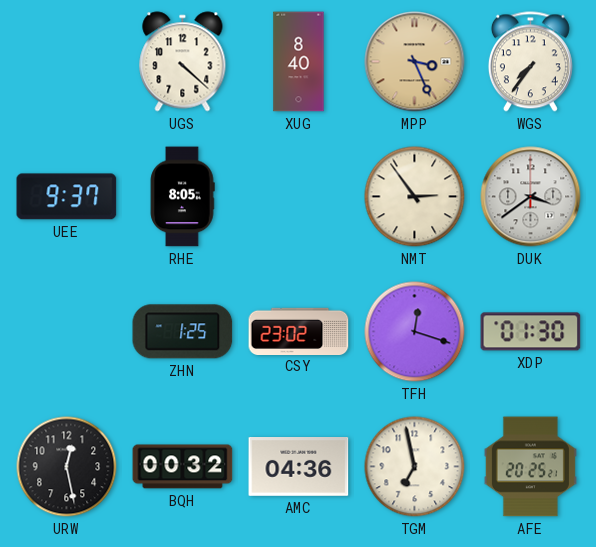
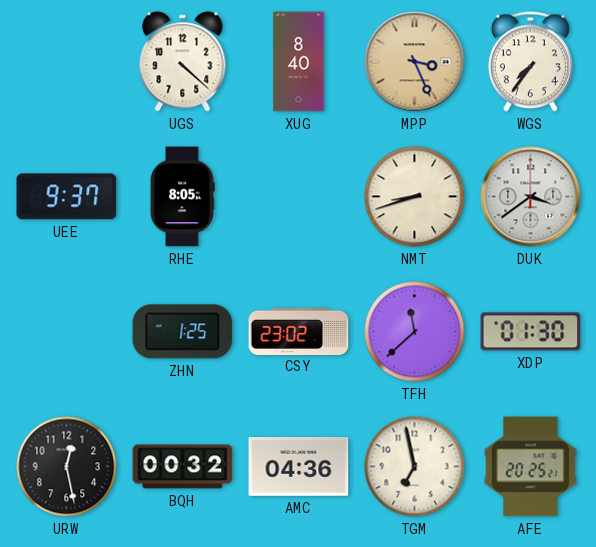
NMT: 2:54 -> 8:42
TFH: 12:18 -> 11:38
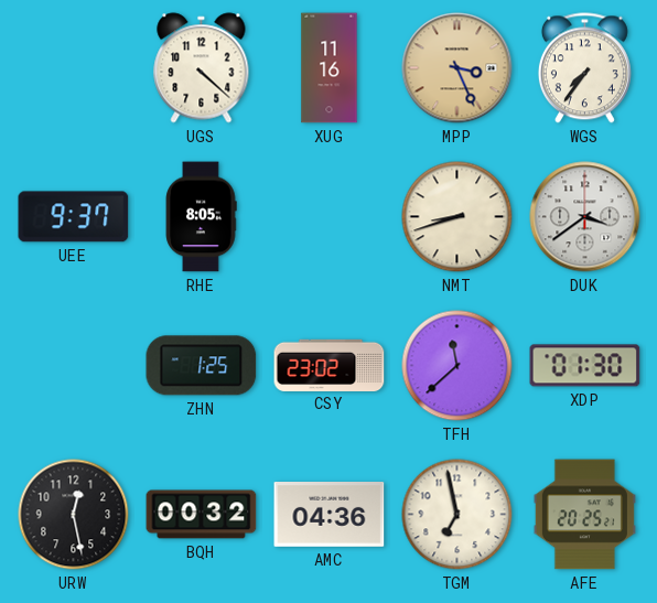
XUG: 8:40 -> 11:16
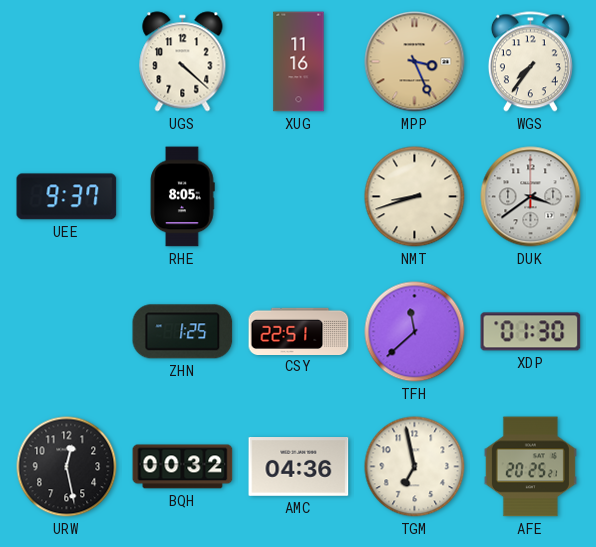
CSY: 23:02 -> 22:51
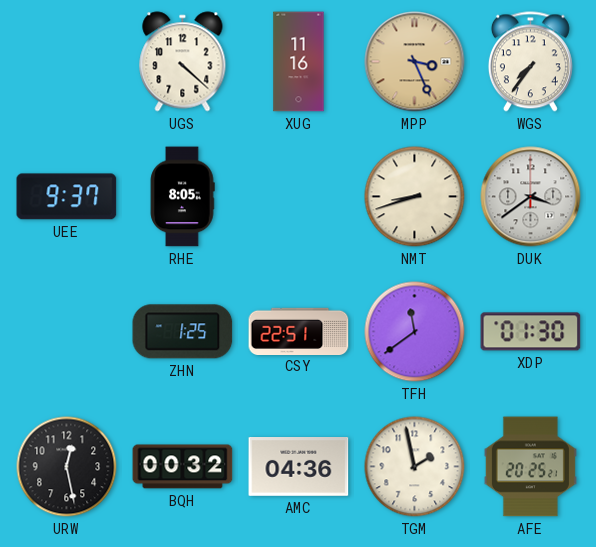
TFH: 11:38 -> 11:39
TGM: 6:58 -> 1:58
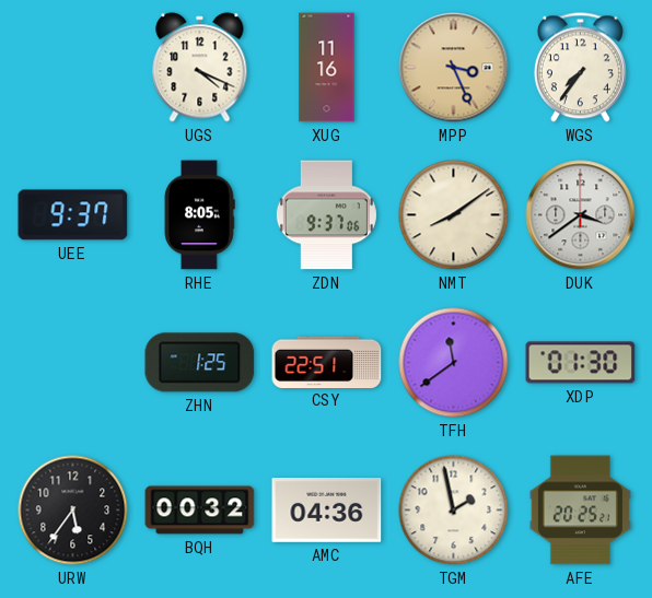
UGS: 4:22 -> 4:19
ZDN: none -> 9:37
NMT: 8:42 -> 8:09
URW: 12:28 -> 5:36
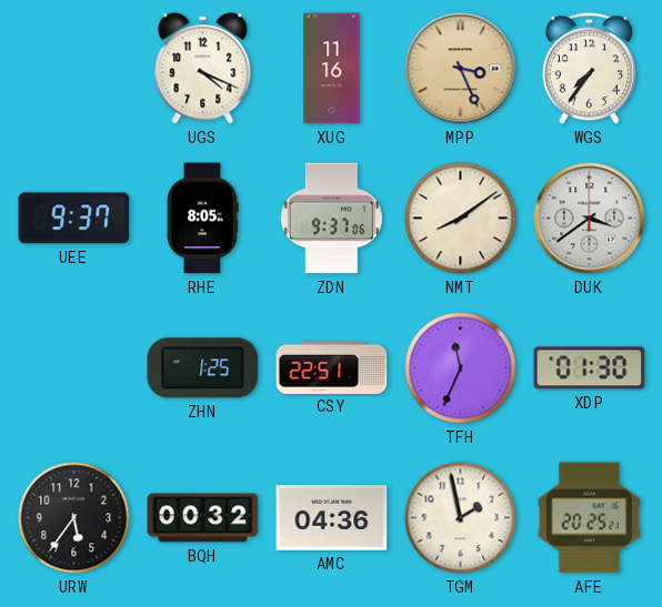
TFH: 11:39 -> 11:34
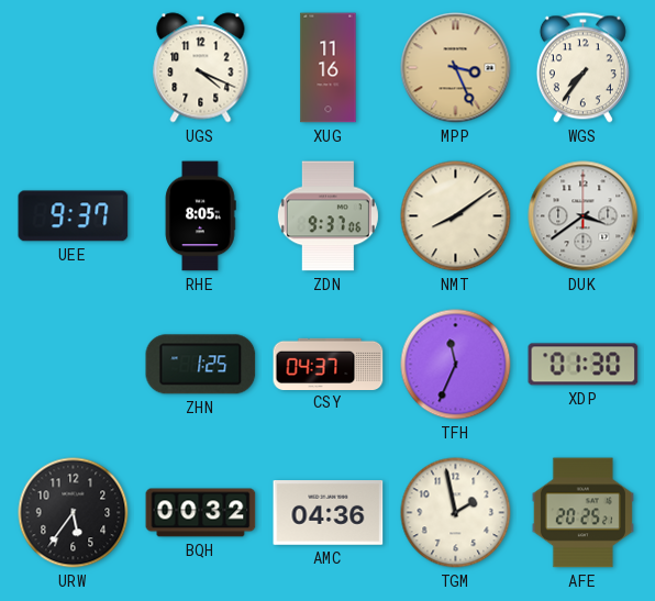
CSY: 22:51 -> 04:37
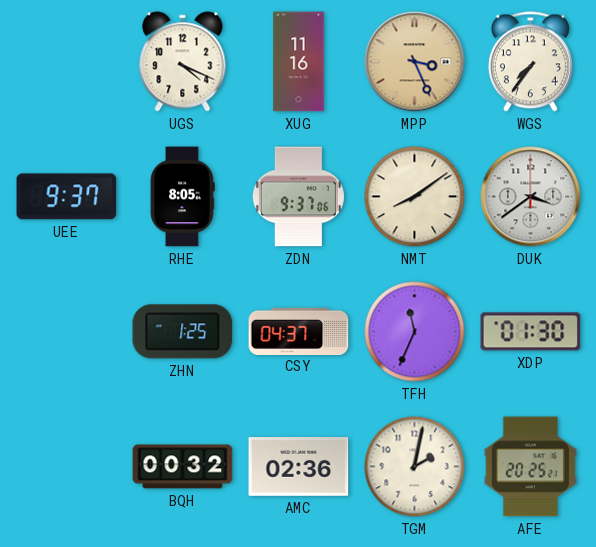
URW: 5:36 -> none
AMC: 04:36 -> 02:36
TGM: 1:58 -> 2:02
